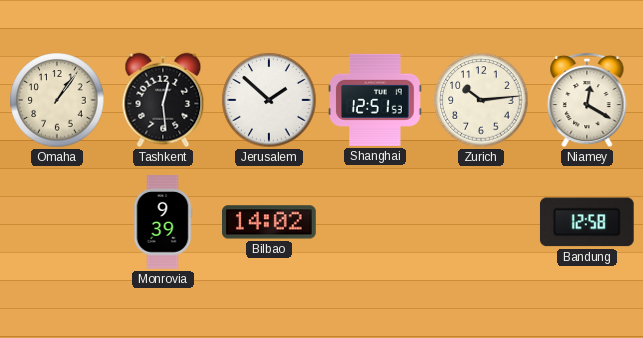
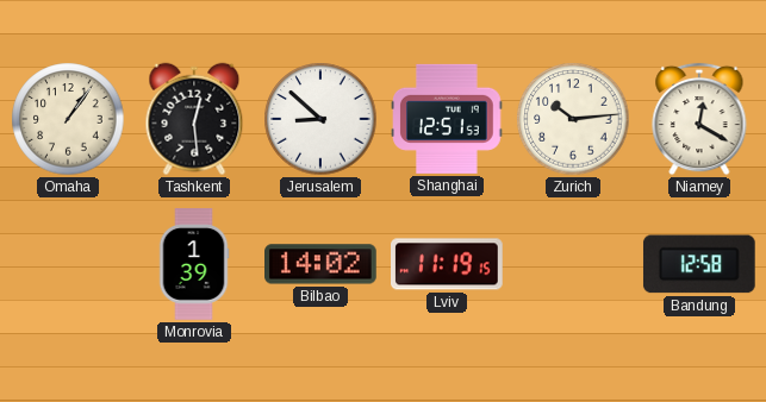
Jerusalem: 1:52 -> 8:52
Monrovia: 9:39 -> 1:39
Lviv: none -> 11:19
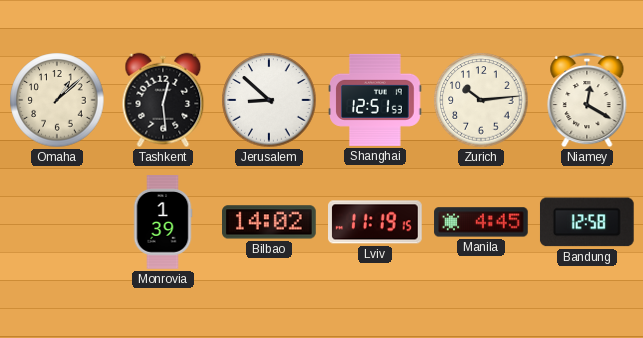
Omaha: 1:06 -> 1:08
Manila: none -> 4:45
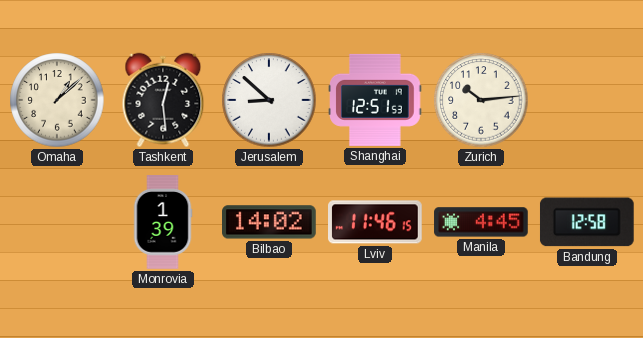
Niamey: 12:20 -> none
Lviv: 11:19 -> 11:46
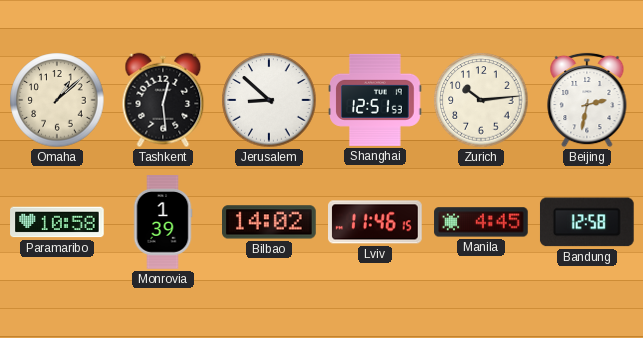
Beijing: none -> 2:32
Paramaribo: none -> 10:58
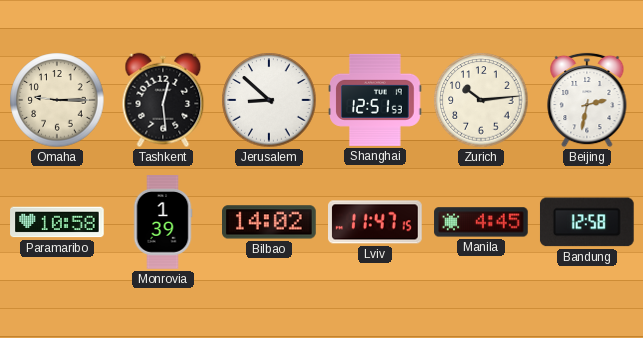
Omaha: 1:08 -> 9:15
Lviv: 11:46 -> 11:47
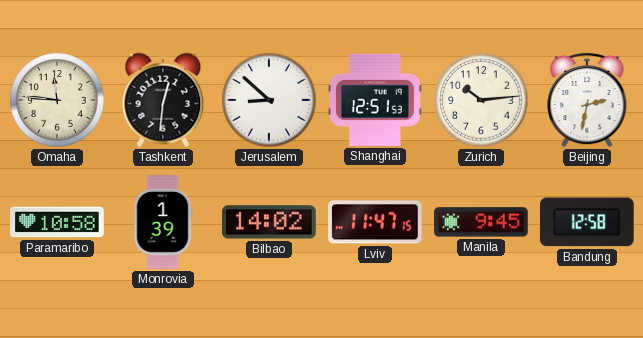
Omaha: 9:15 -> 11:46
Tashkent: 12:29 -> 12:31
Manila: 4:45 -> 9:45
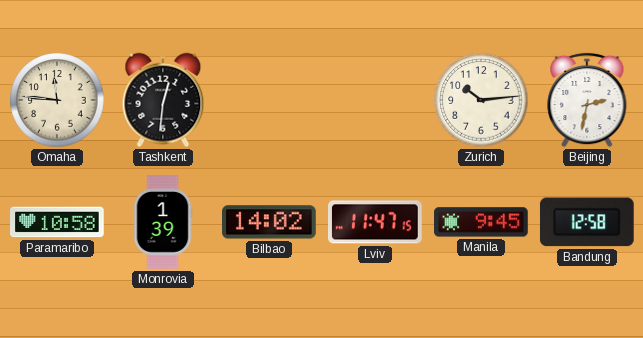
Jerusalem: 8:52 -> none
Shanghai: 12:51 -> none
